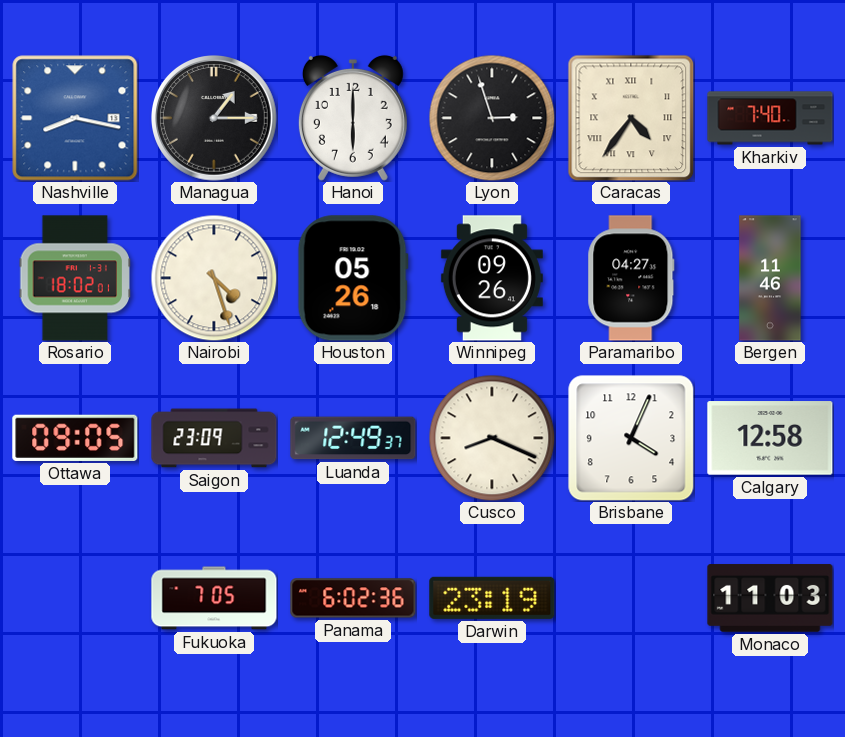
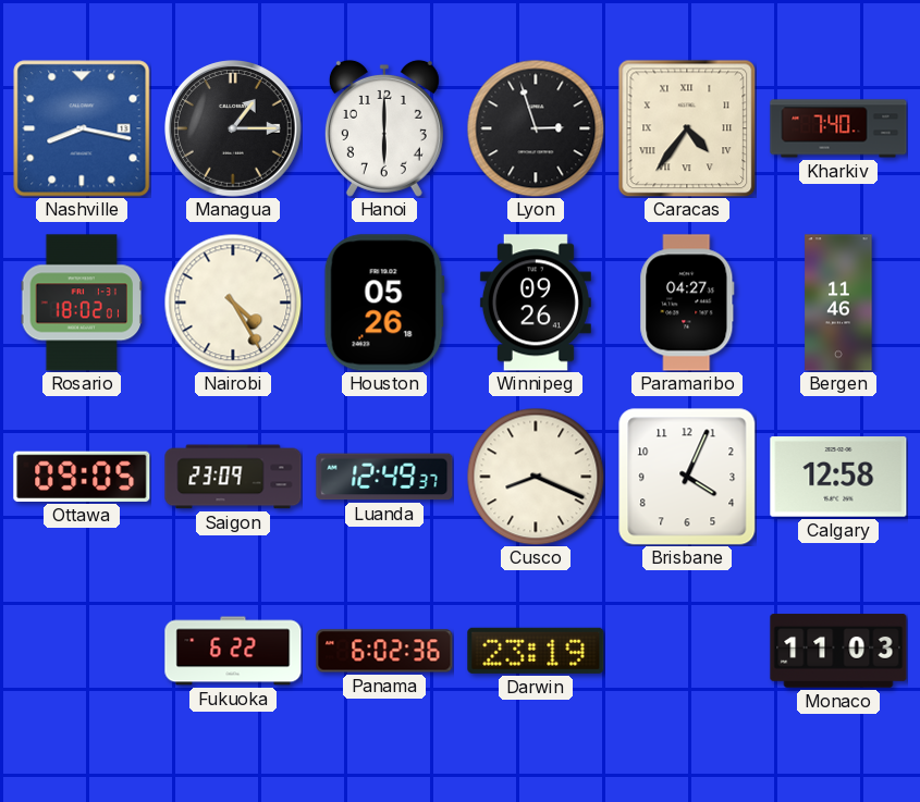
Nairobi: 4:27 -> 4:25
Fukuoka: 7:05 -> 6:22
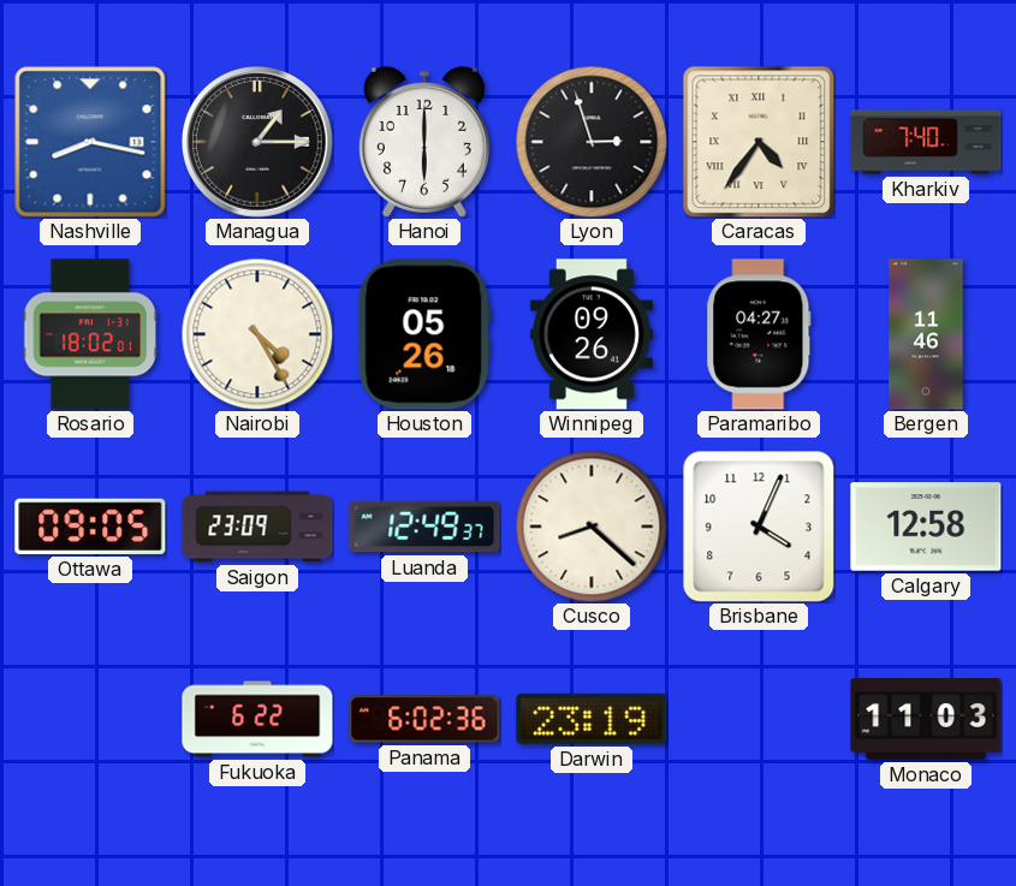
Cusco: 8:19 -> 8:22
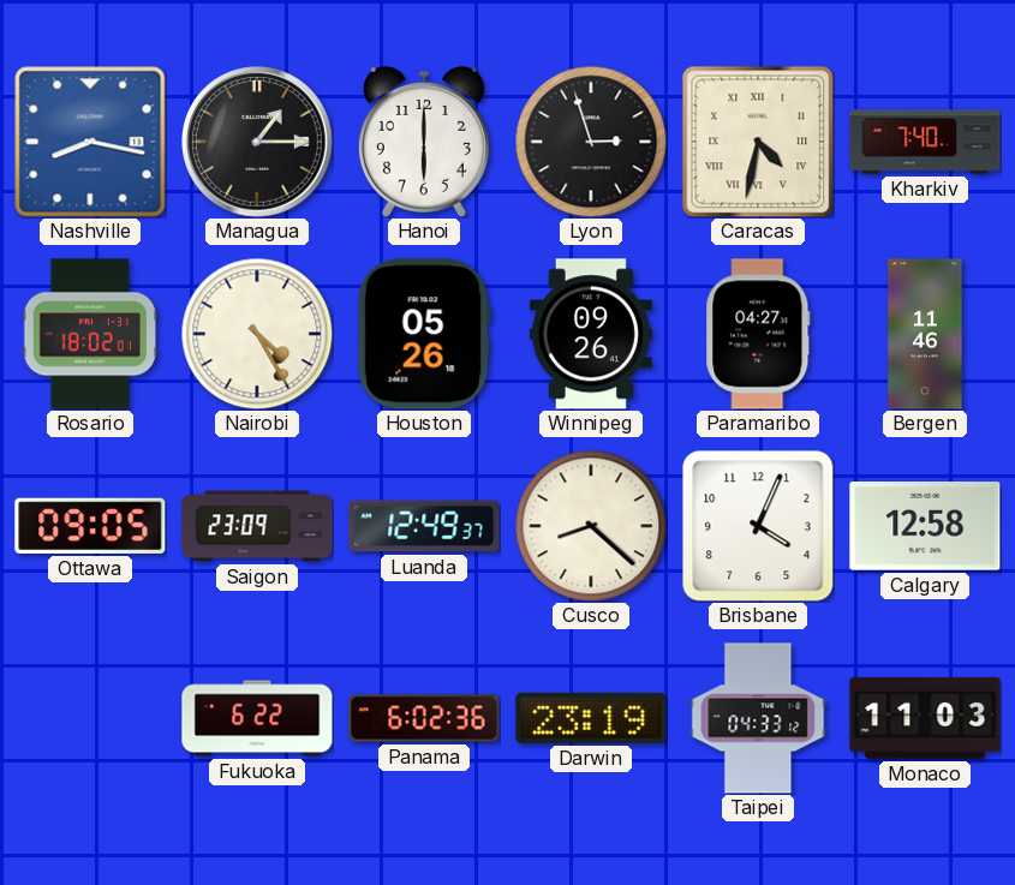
Caracas: 4:36 -> 4:32
Taipei: none -> 04:33
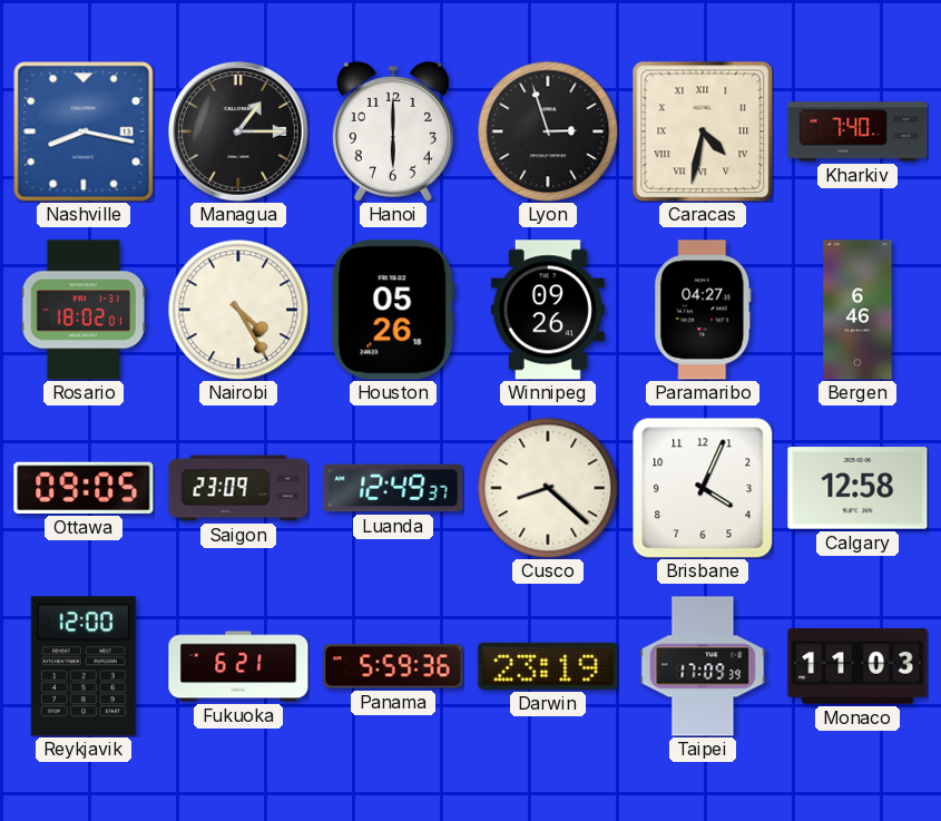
Bergen: 11:46 -> 6:46
Reykjavik: none -> 12:00
Fukuoka: 6:22 -> 6:21
Panama: 6:02 -> 5:59
Taipei: 04:33 -> 17:09
